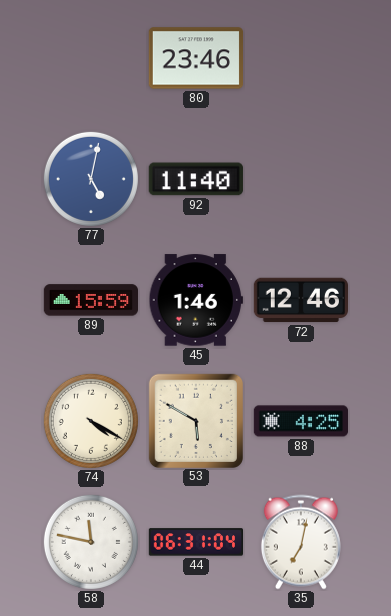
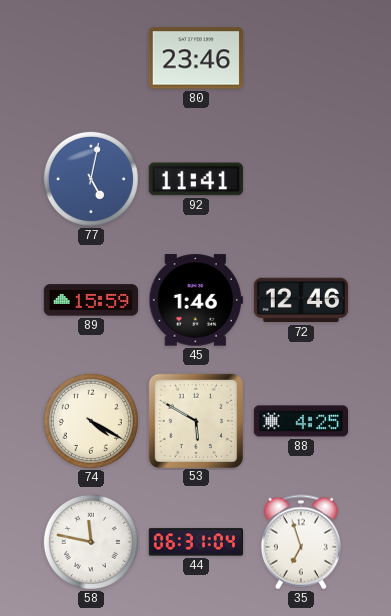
92: 11:40 -> 11:41
35: 7:02 -> 6:57
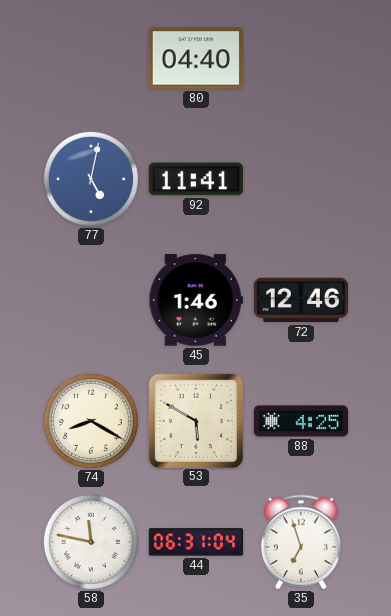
80: 23:46 -> 04:40
89: 15:59 -> none
74: 4:20 -> 8:20
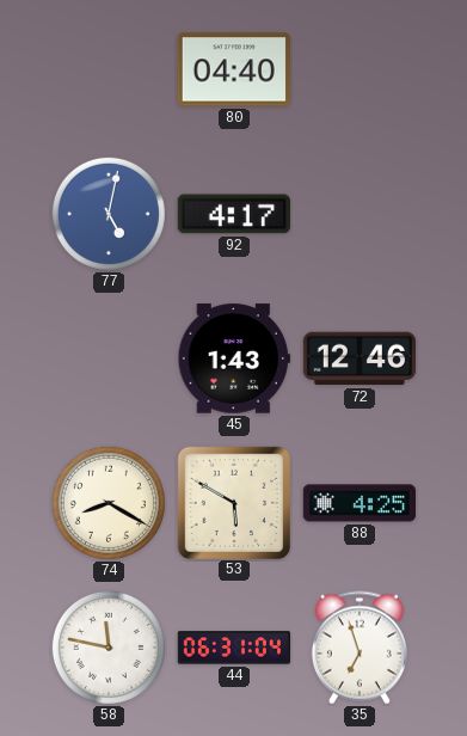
92: 11:41 -> 4:17
45: 1:46 -> 1:43
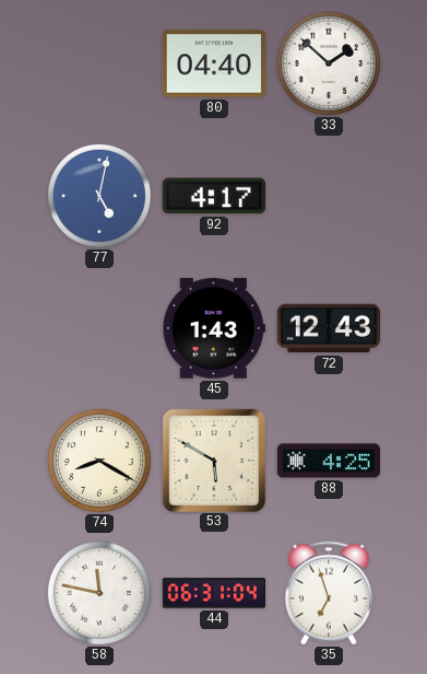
33: none -> 1:52
72: 12:46 -> 12:43
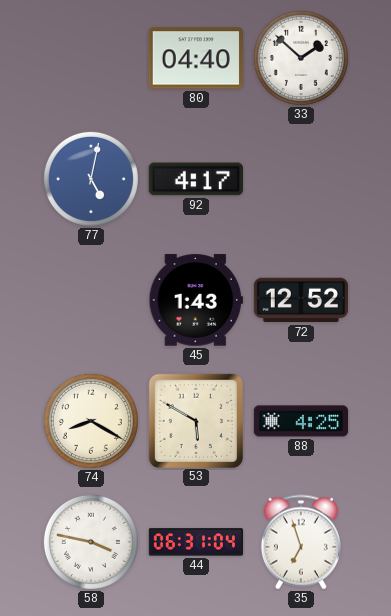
72: 12:43 -> 12:52
58: 11:47 -> 3:47
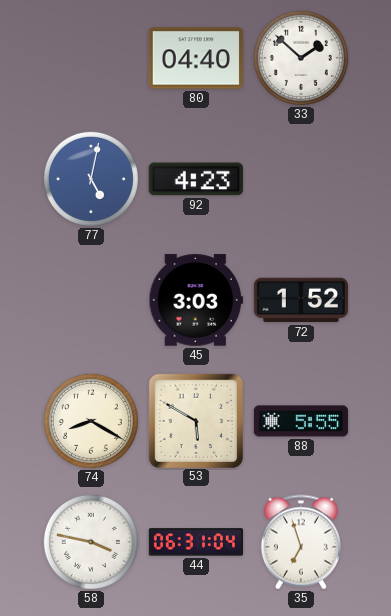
92: 4:17 -> 4:23
45: 1:43 -> 3:03
72: 12:52 -> 1:52
88: 4:25 -> 5:55
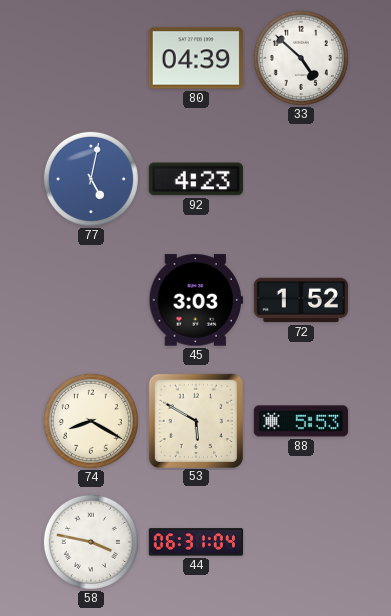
80: 04:40 -> 04:39
33: 1:52 -> 4:52
88: 5:55 -> 5:53
35: 6:57 -> none
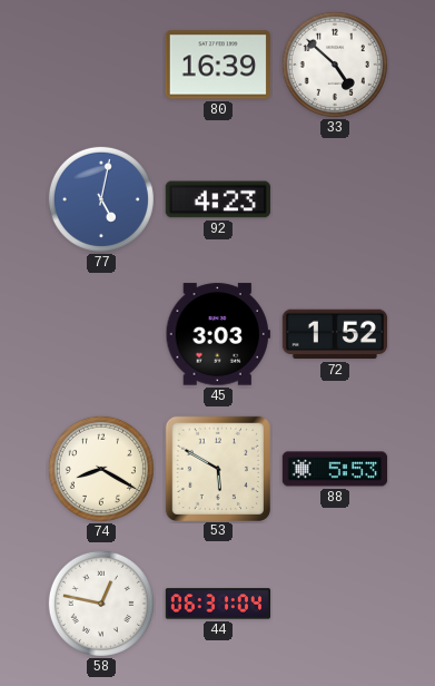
80: 04:39 -> 16:39
58: 3:47 -> 12:47
